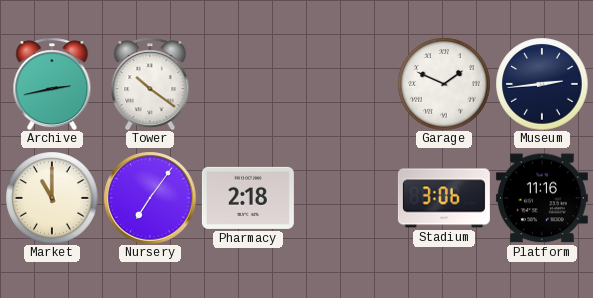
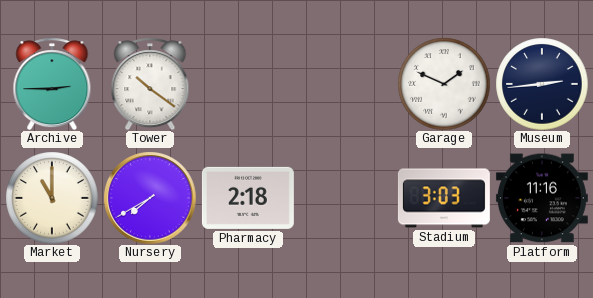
Archive: 2:43 -> 2:45
Nursery: 7:06 -> 7:40
Stadium: 3:06 -> 3:03
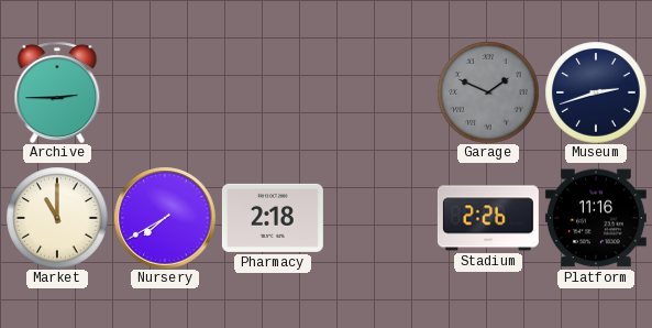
Tower: 10:21 -> none
Garage dial: white -> grey
Museum: 2:44 -> 2:42
Stadium: 3:03 -> 2:26
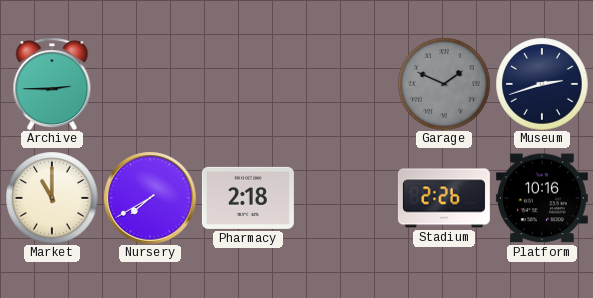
Platform: 11:16 -> 10:16
